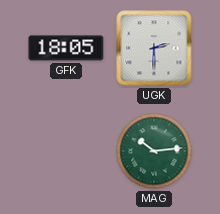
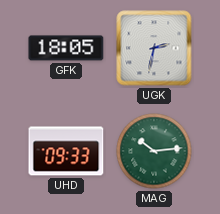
UGK: 2:30 -> 2:32
UHD: none -> 09:33
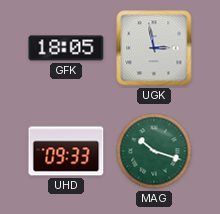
UGK: 2:32 -> 2:58
MAG: 10:14 -> 10:18
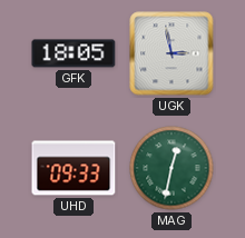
MAG: 10:18 -> 12:32
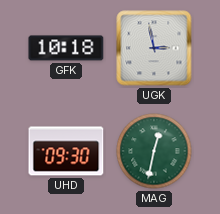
GFK: 18:05 -> 10:18
UHD: 09:33 -> 09:30
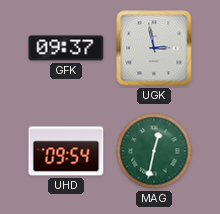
GFK: 10:18 -> 09:37
UHD: 09:30 -> 09:54
